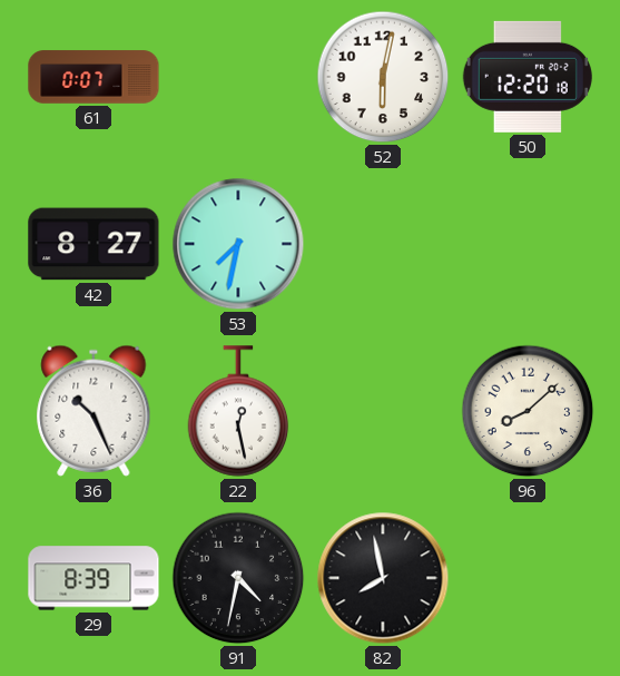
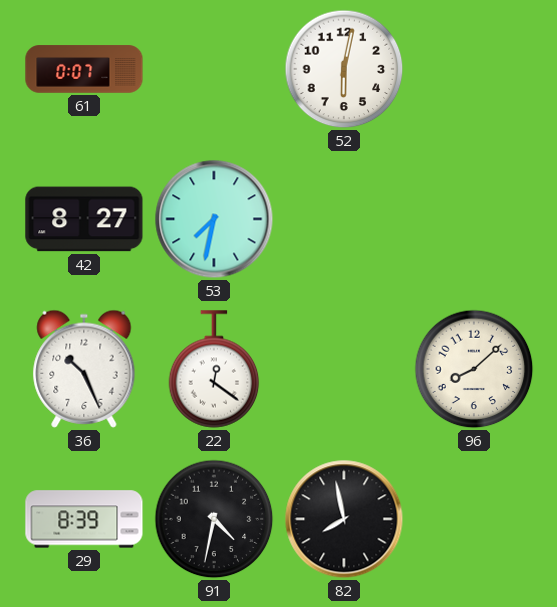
50: 12:20 -> none
22: 12:28 -> 12:21
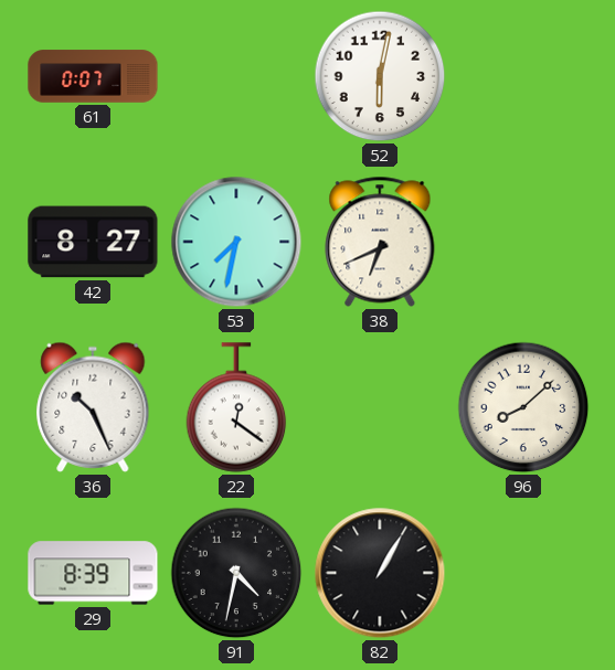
38: none -> 6:41
82: 7:58 -> 1:05
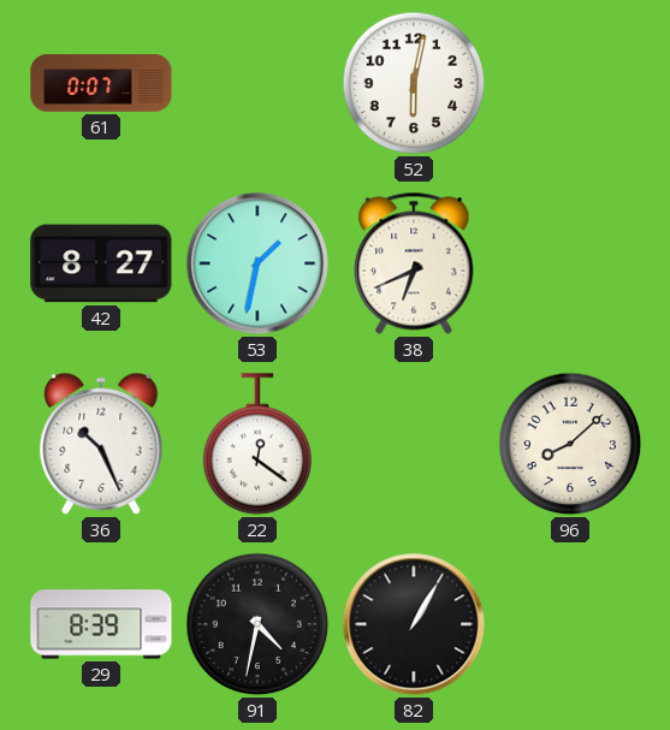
53: 7:32 -> 1:32
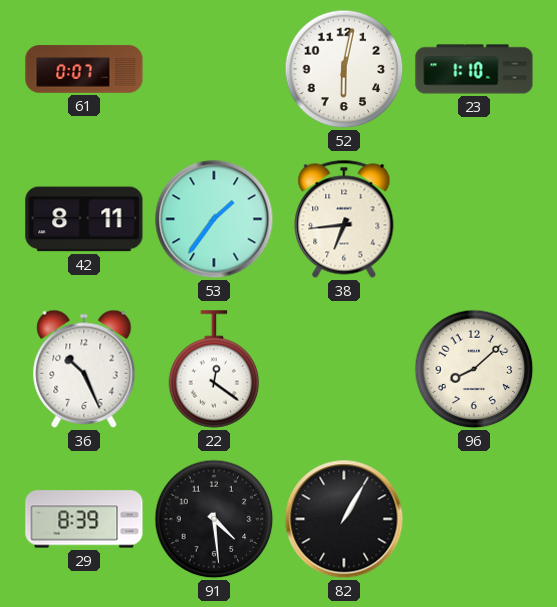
23: none -> 1:10
42: 8:27 -> 8:11
53: 1:32 -> 1:36
38: 6:41 -> 6:44
91: 4:32 -> 4:29
